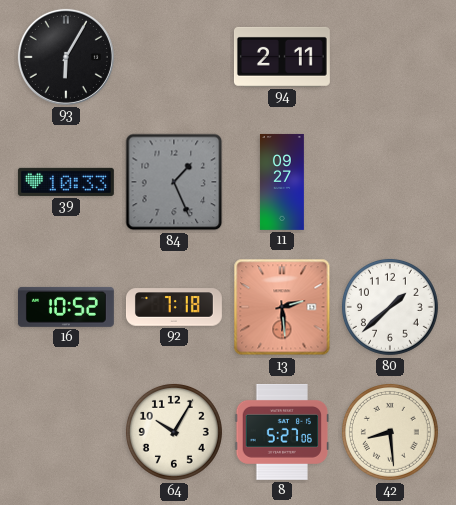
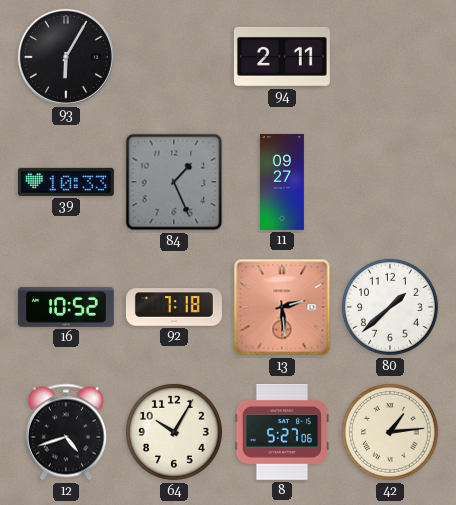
12: none -> 4:42
42: 8:29 -> 1:14
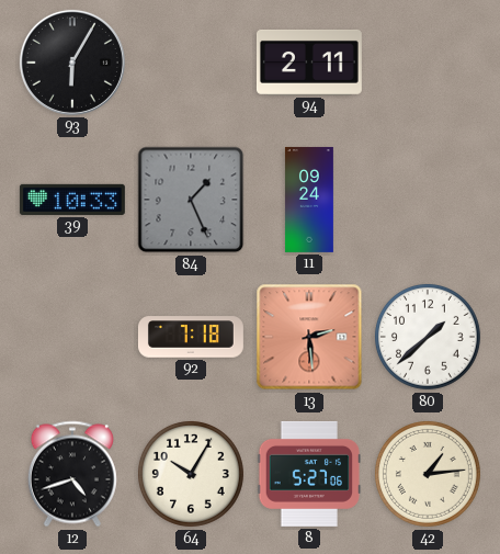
11: 09:27 -> 09:24
16: 10:52 -> none
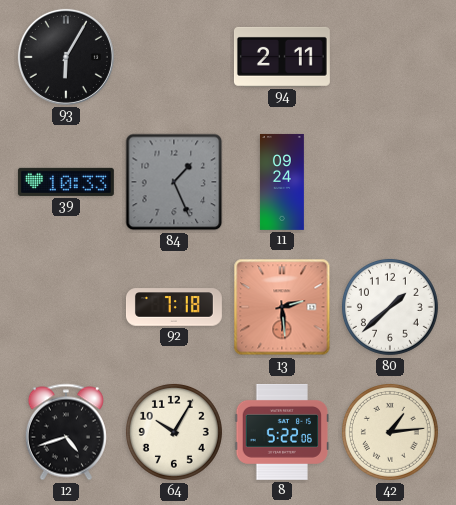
8: 5:27 -> 5:22
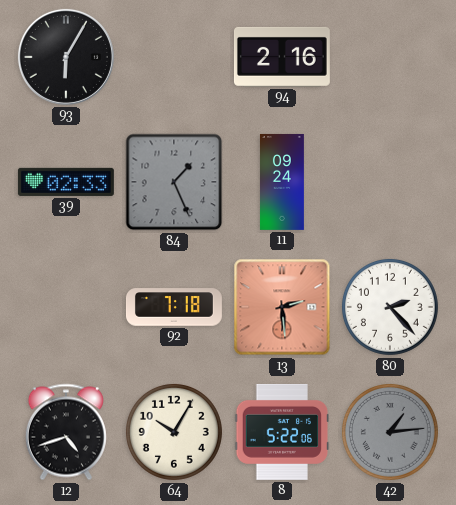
94: 2:11 -> 2:16
39: 10:33 -> 02:33
80: 1:38 -> 2:23
42 dial: cream -> grey
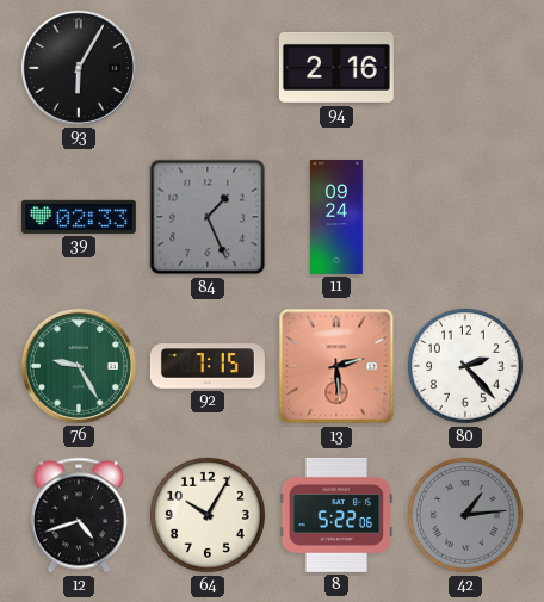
76: none -> 9:25
92: 7:18 -> 7:15
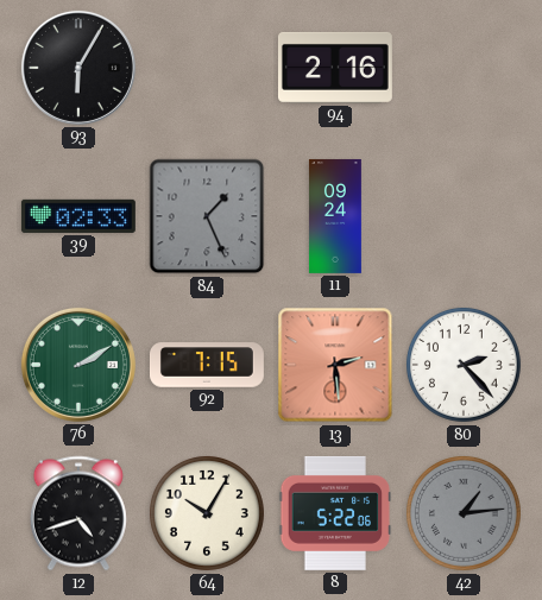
76: 9:25 -> 2:10
